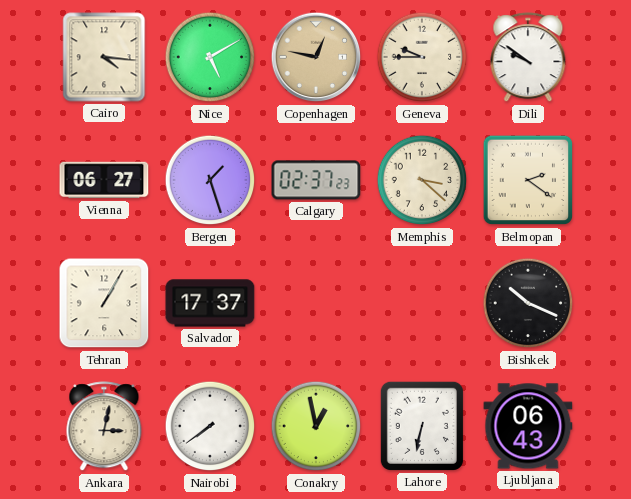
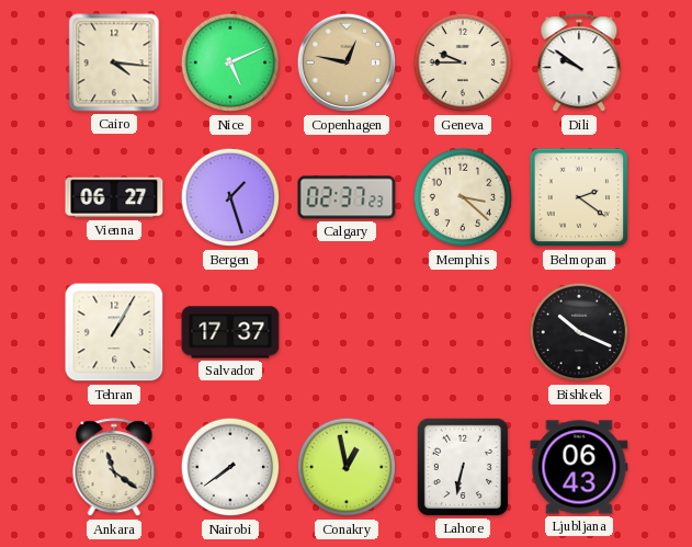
Nice: 5:10 -> 5:11
Ankara: 3:02 -> 11:21
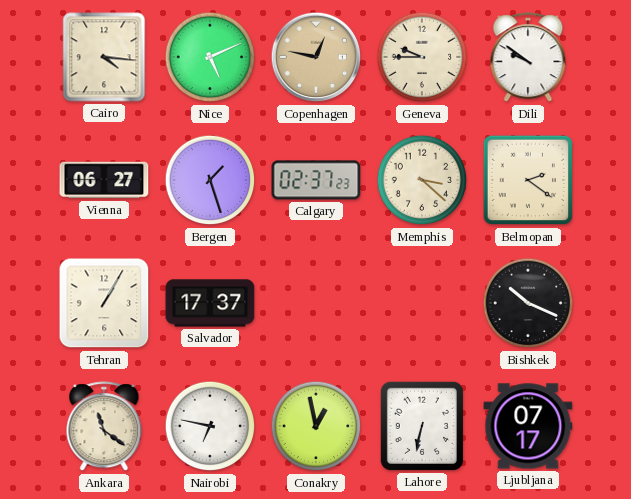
Nairobi: 7:39 -> 6:47
Ljubljana: 06:43 -> 07:17
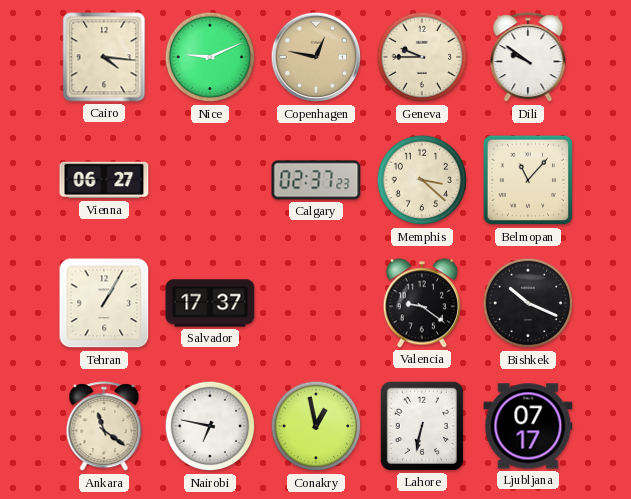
Nice: 5:11 -> 9:11
Bergen: 1:27 -> none
Belmopan: 2:21 -> 11:07
Valencia: none -> 9:21
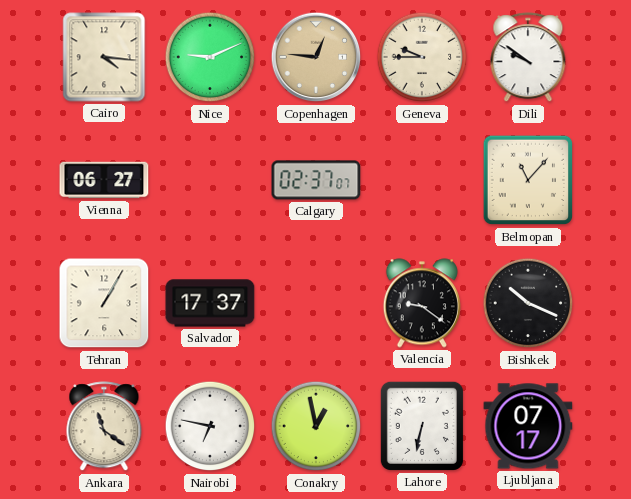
Copenhagen: 12:47 -> 12:46
Calgary: 02:37:23 -> 02:37:07
Memphis: 3:22 -> none
